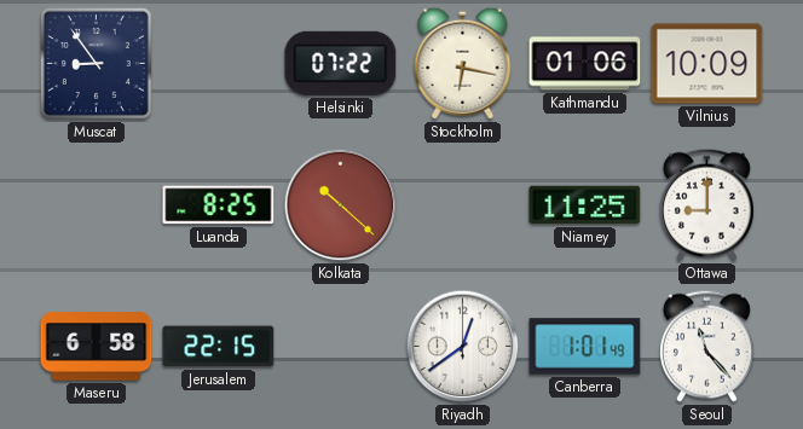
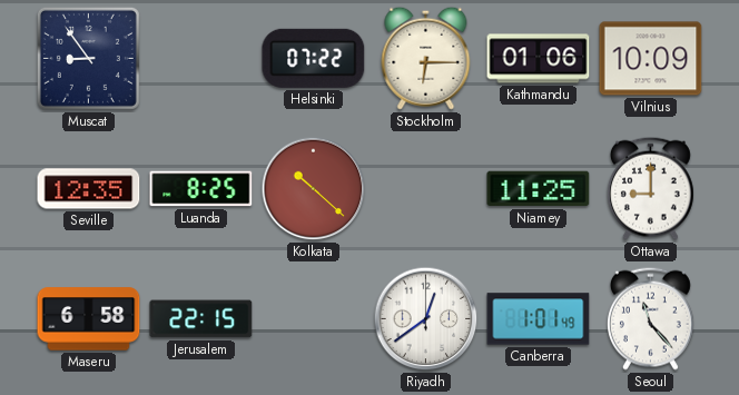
Stockholm: 6:17 -> 6:15
Seville: none -> 12:35
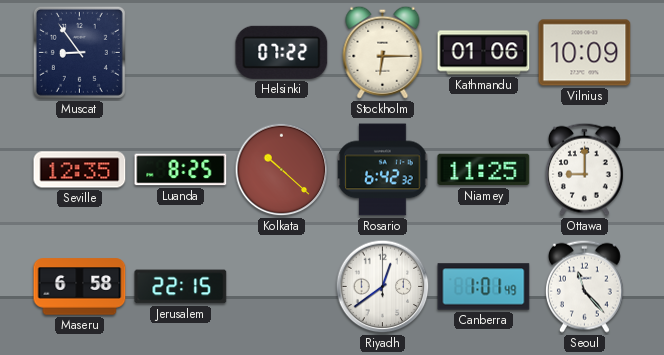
Rosario: none -> 6:42
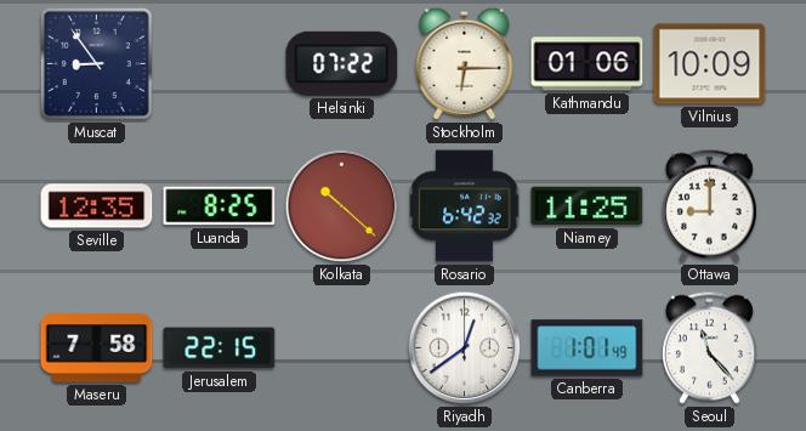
Maseru: 6:58 -> 7:58
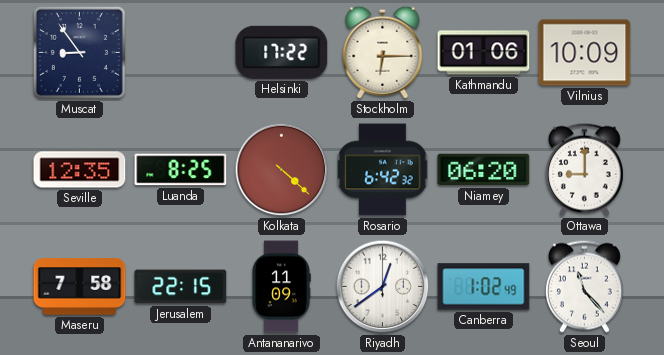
Helsinki: 07:22 -> 17:22
Kolkata: 10:22 -> 4:22
Niamey: 11:25 -> 06:20
Antananarivo: none -> 11:09
Canberra: 1:01 -> 1:02
